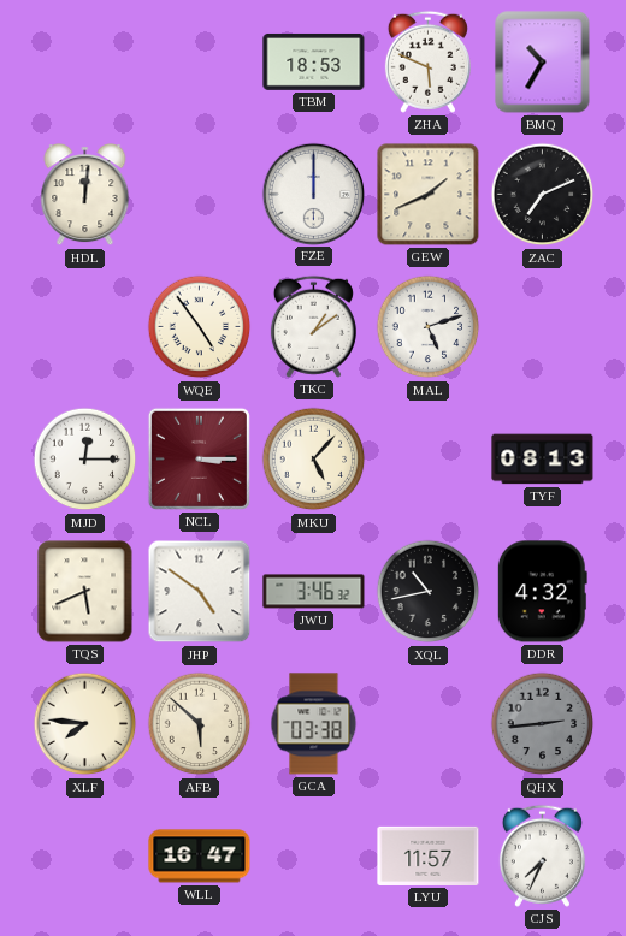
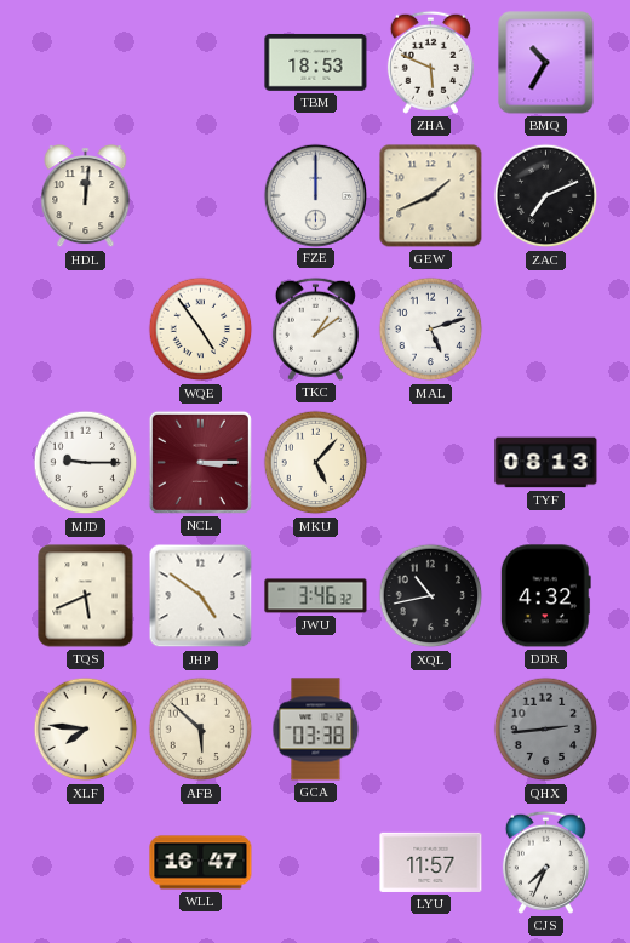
MJD: 12:15 -> 9:15
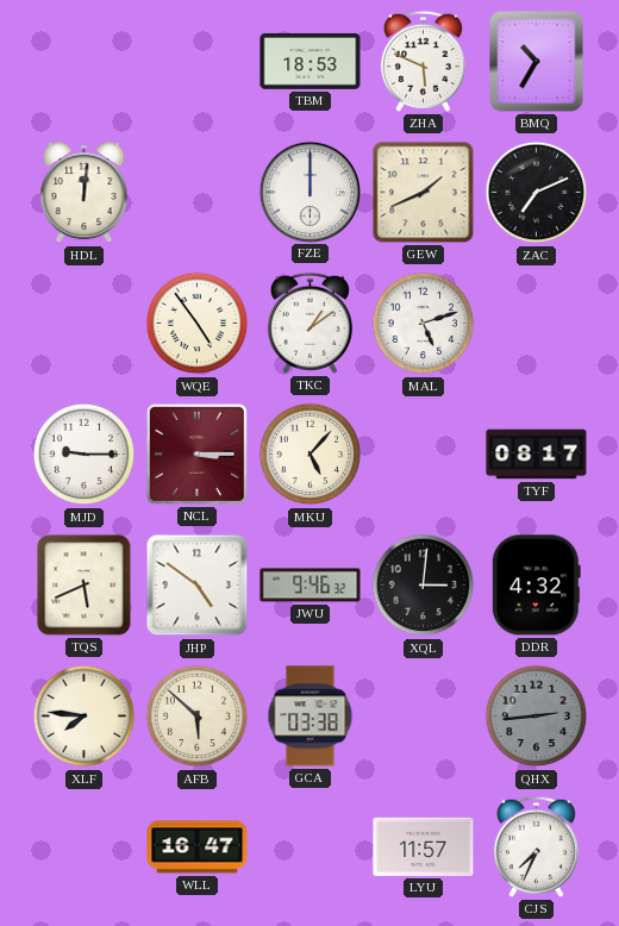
TYF: 08:13 -> 08:17
JWU: 3:46 -> 9:46
XQL: 10:43 -> 3:01
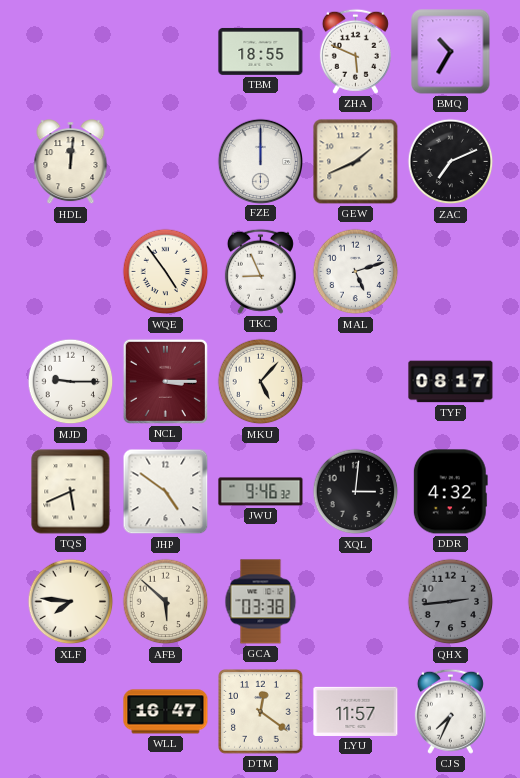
TBM: 18:53 -> 18:55
TKC: 1:09 -> 8:56
DTM: none -> 12:21
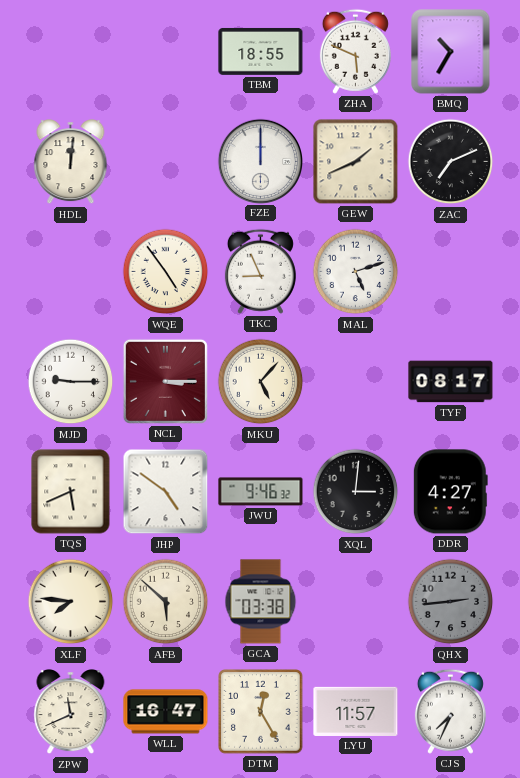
DDR: 4:32 -> 4:27
ZPW: none -> 11:41
DTM: 12:21 -> 12:25
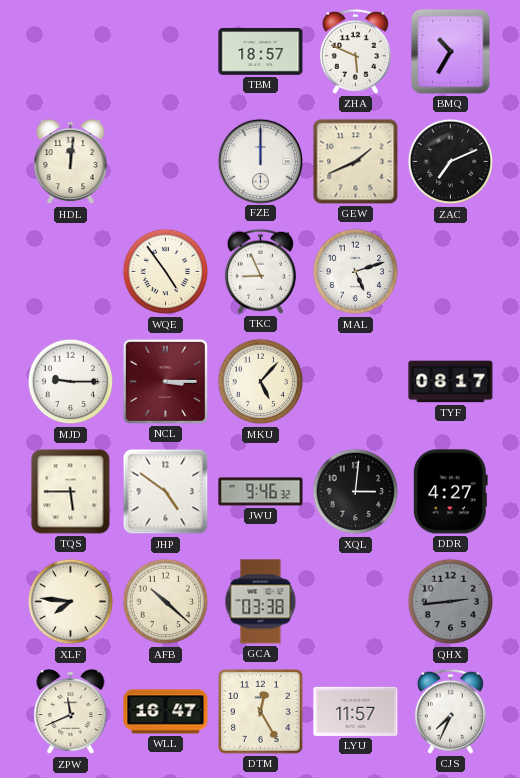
TBM: 18:55 -> 18:57
TQS: 5:41 -> 5:45
AFB: 5:52 -> 10:22
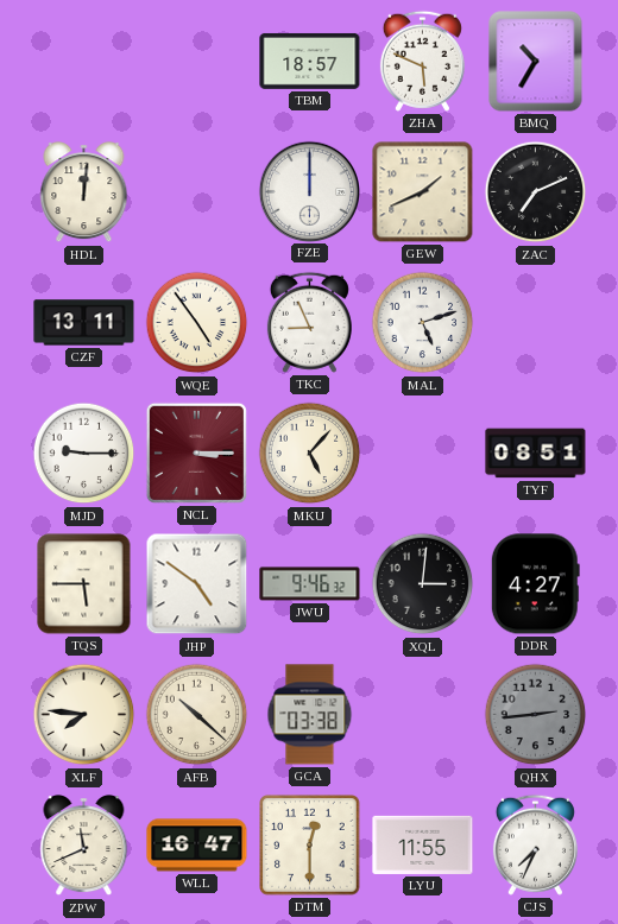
CZF: none -> 13:11
TYF: 08:17 -> 08:51
DTM: 12:25 -> 12:30
LYU: 11:57 -> 11:55
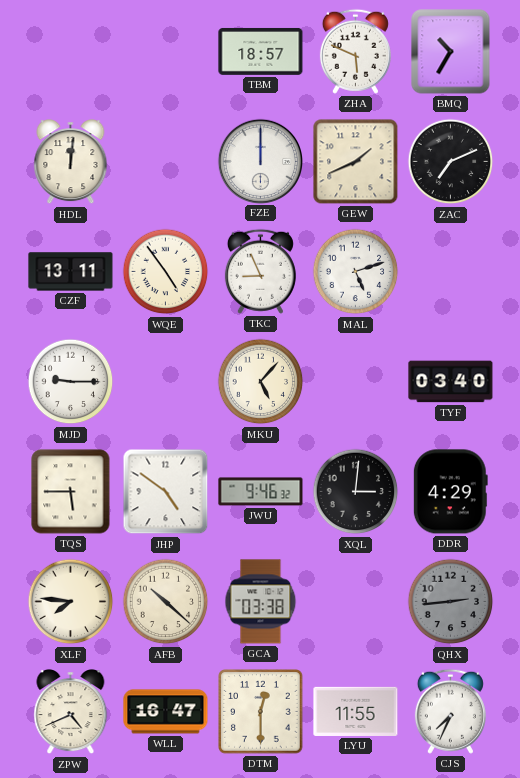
NCL: 3:15 -> none
TYF: 08:51 -> 03:40
DDR: 4:27 -> 4:29
ZPW: 11:41 -> 4:41
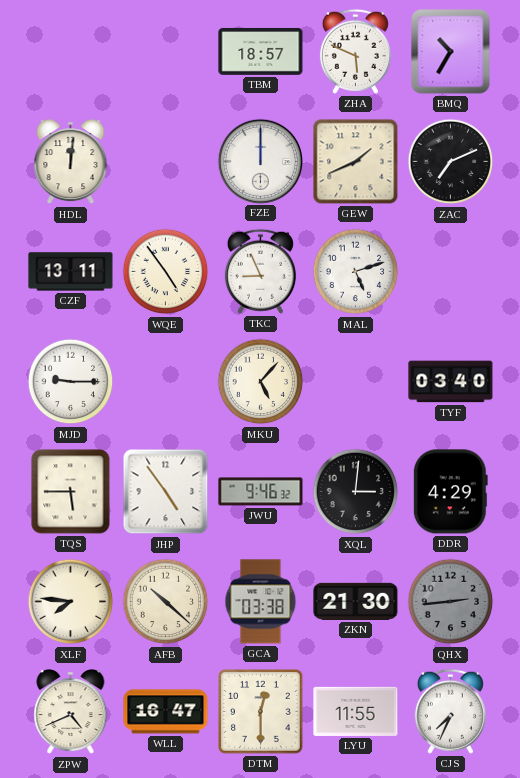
JHP: 4:51 -> 4:54
ZKN: none -> 21:30
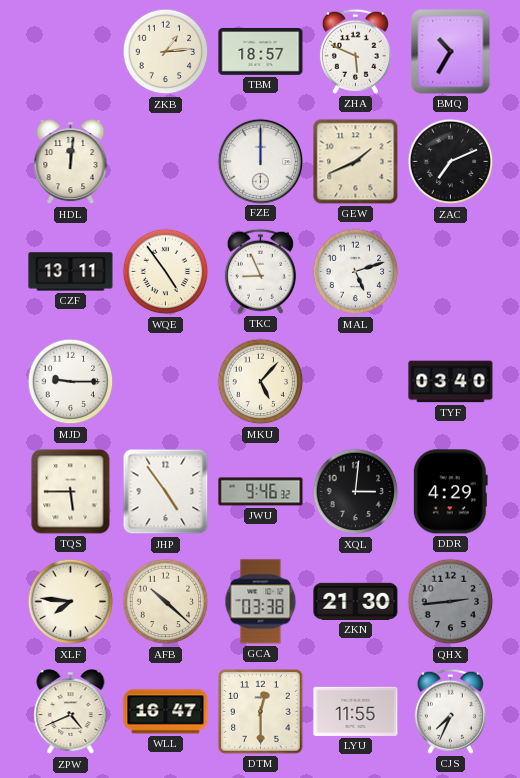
ZKB: none -> 1:14
